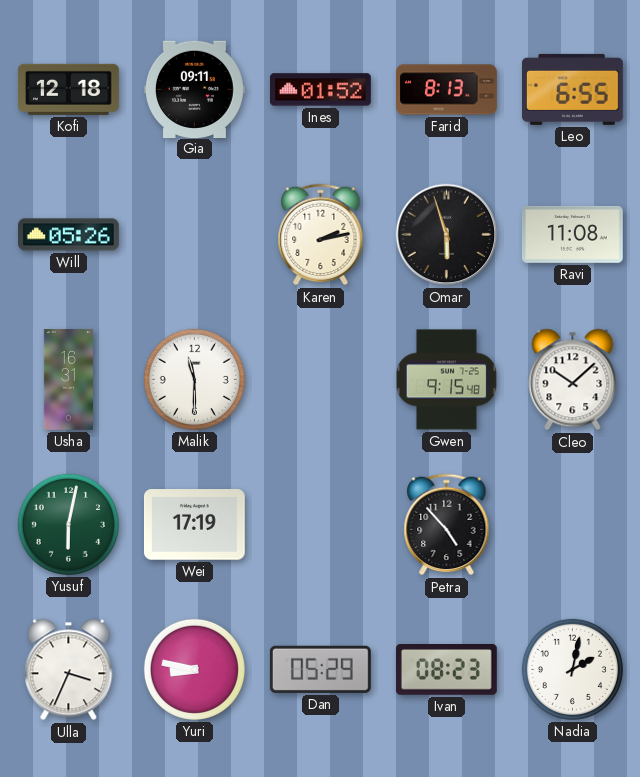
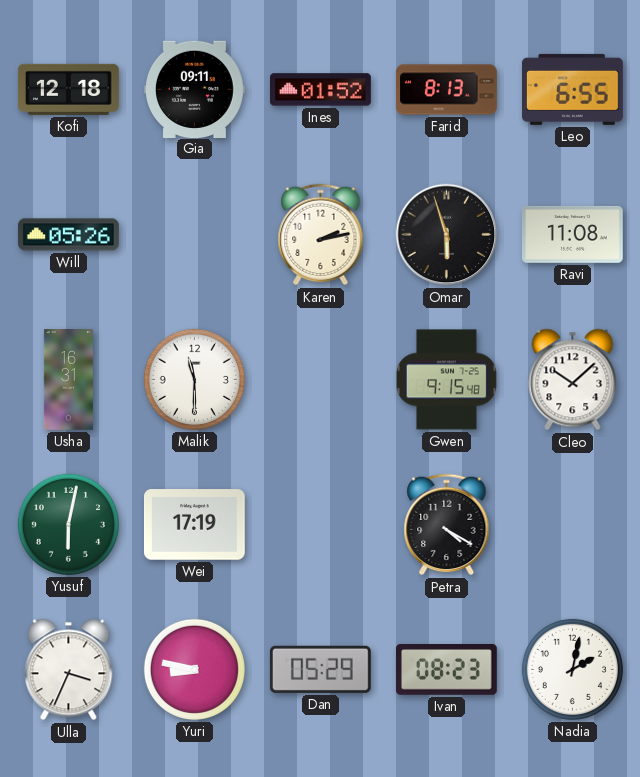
Petra: 4:53 -> 4:20
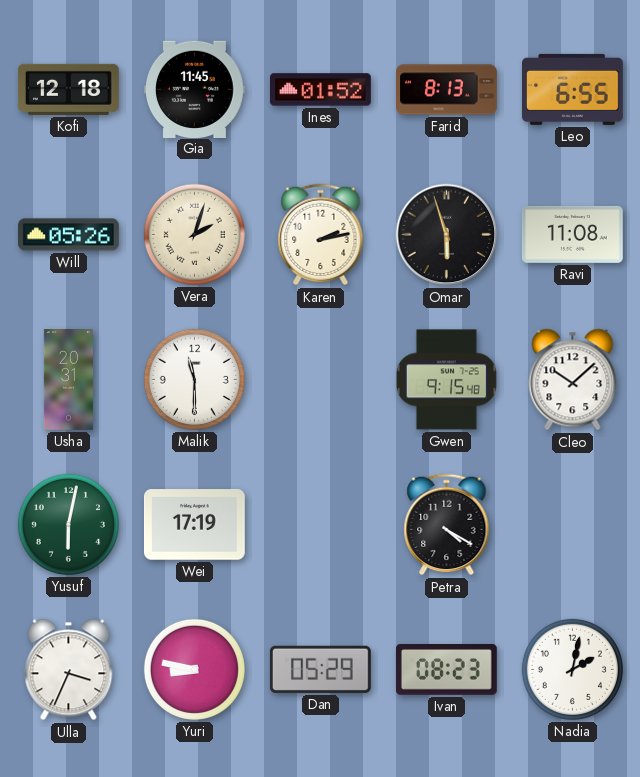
Gia: 09:11 -> 11:45
Vera: none -> 2:03
Usha: 16:31 -> 20:31
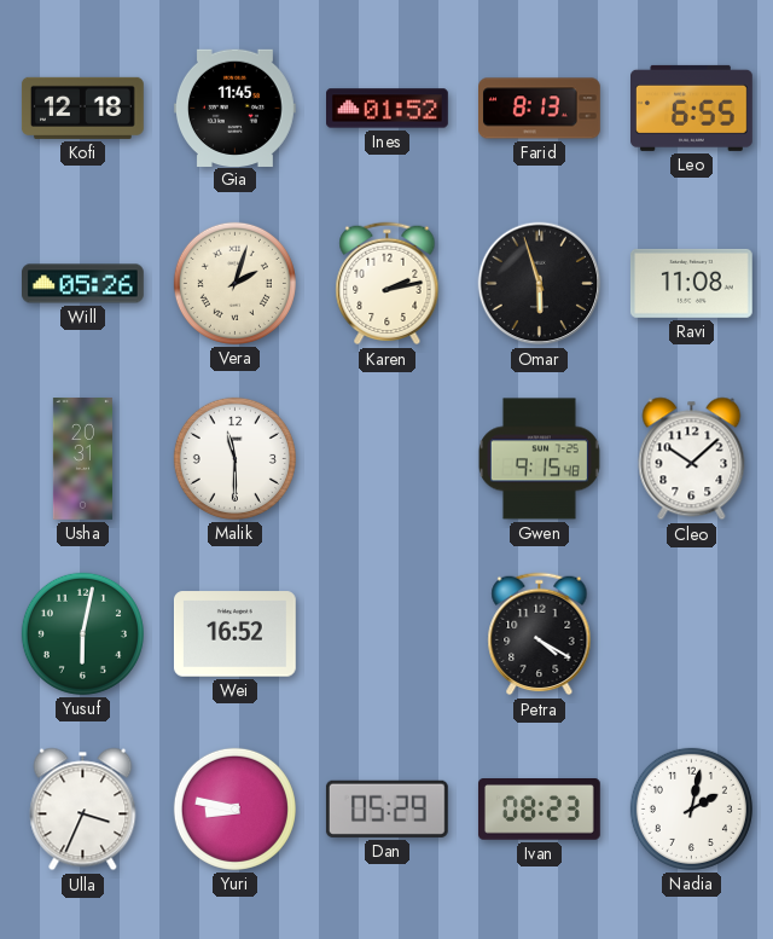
Wei: 17:19 -> 16:52
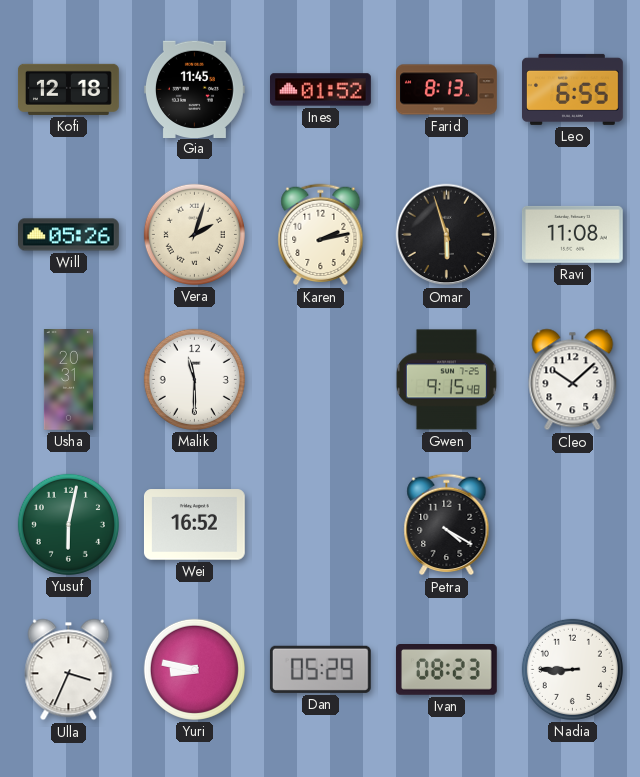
Nadia: 2:02 -> 8:45
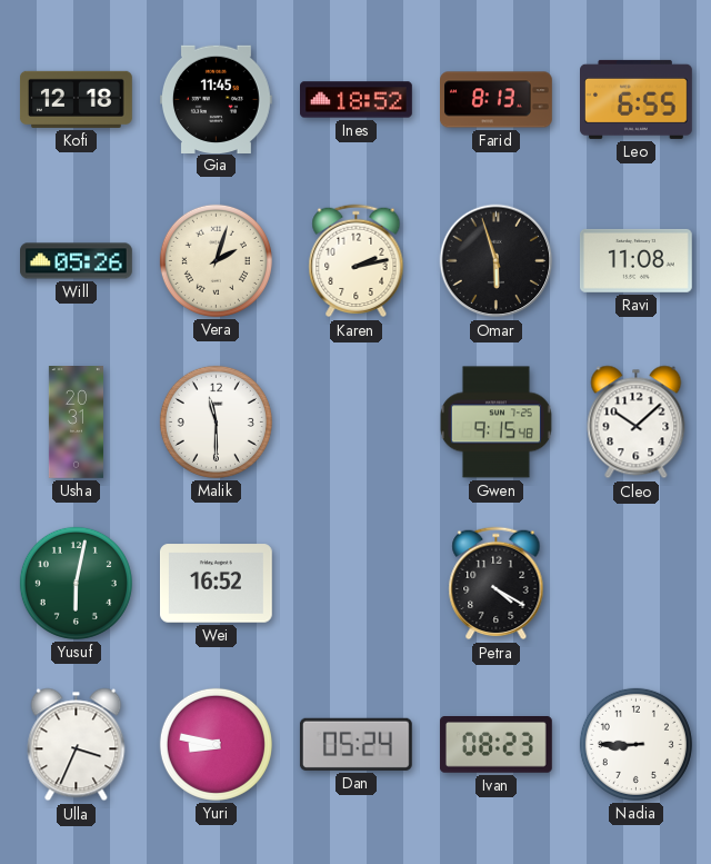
Ines: 01:52 -> 18:52
Dan: 05:29 -> 05:24
